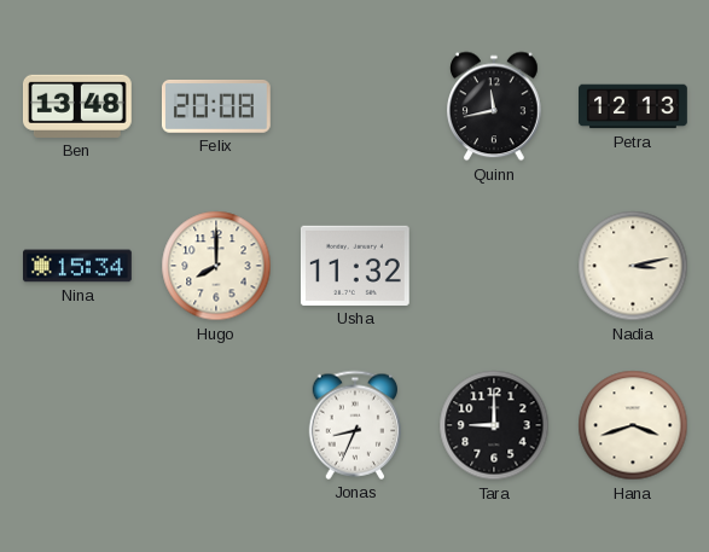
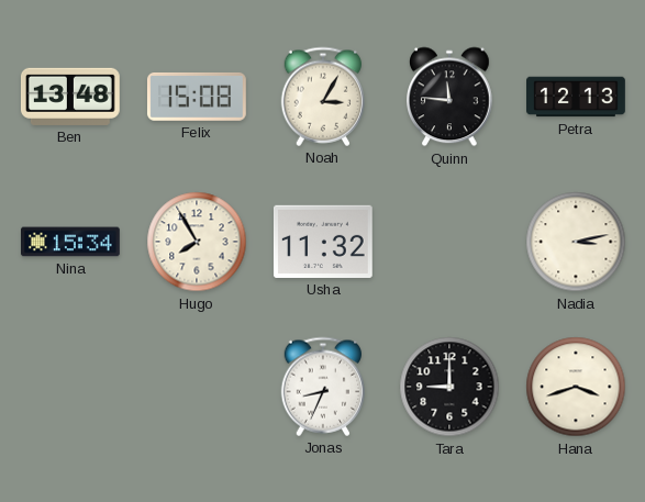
Felix: 20:08 -> 15:08
Noah: none -> 3:05
Quinn: 11:43 -> 11:46
Hugo: 8:00 -> 7:55
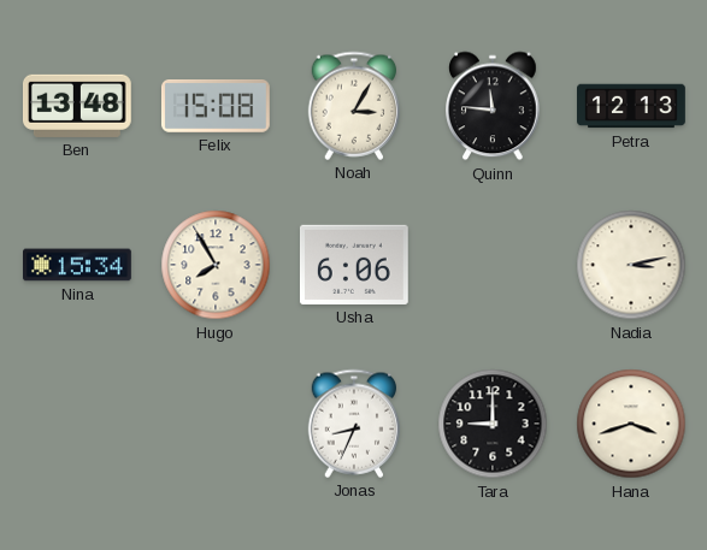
Usha: 11:32 -> 6:06
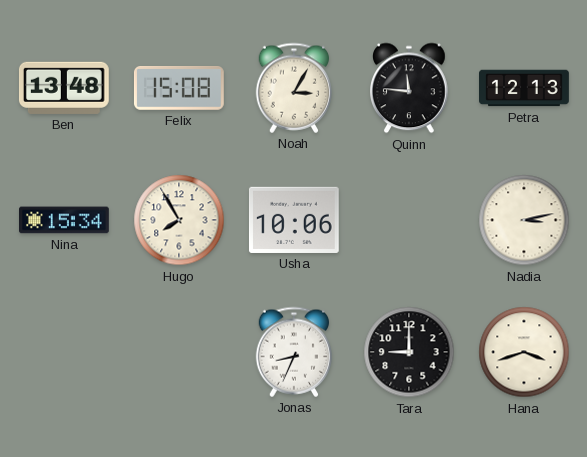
Usha: 6:06 -> 10:06
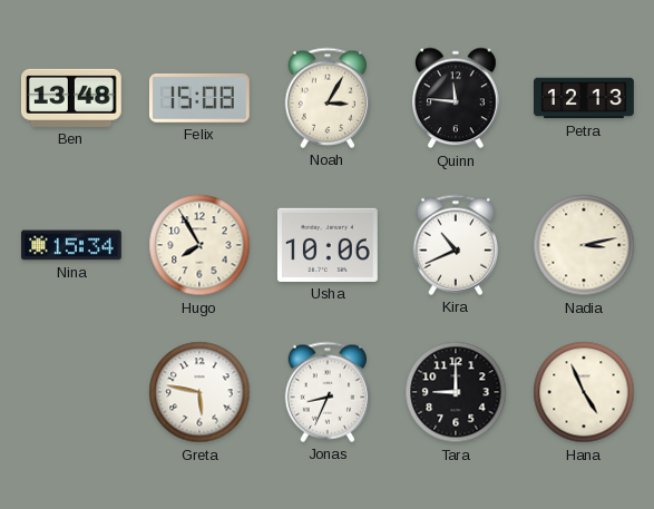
Kira: none -> 10:41
Greta: none -> 5:47
Hana: 3:42 -> 4:56
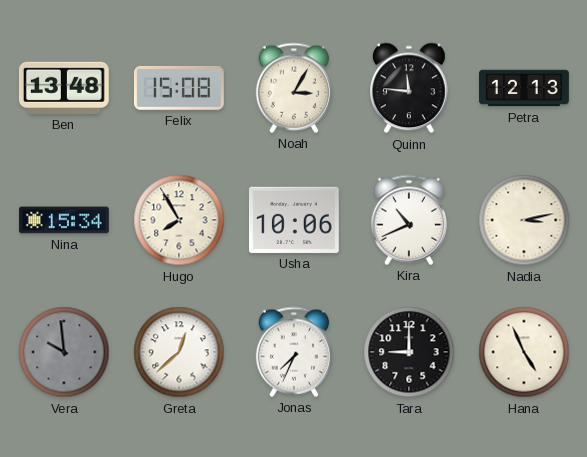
Vera: none -> 9:59
Greta: 5:47 -> 12:38
Jonas: 8:34 -> 7:34
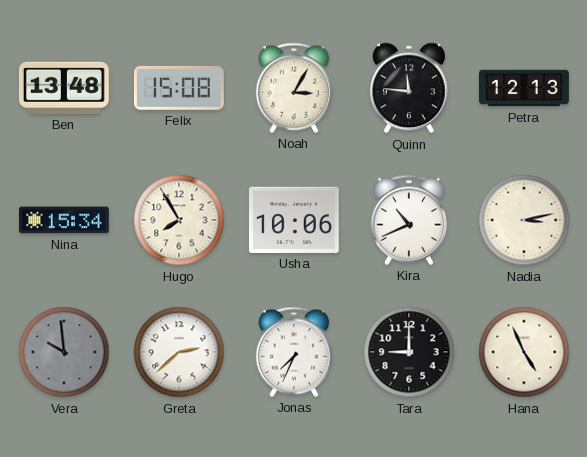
Greta: 12:38 -> 2:38
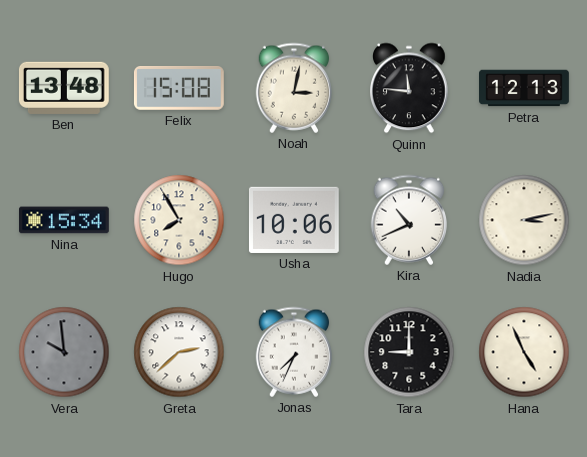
Noah: 3:05 -> 3:02
